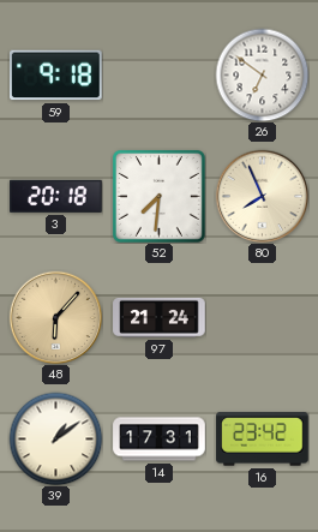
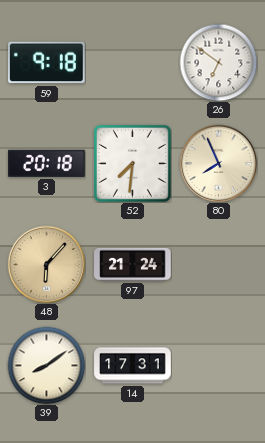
39: 1:09 -> 8:09
16: 23:42 -> none
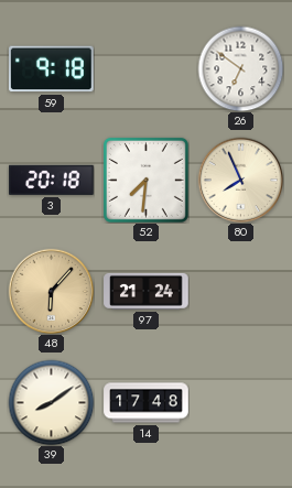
14: 17:31 -> 17:48
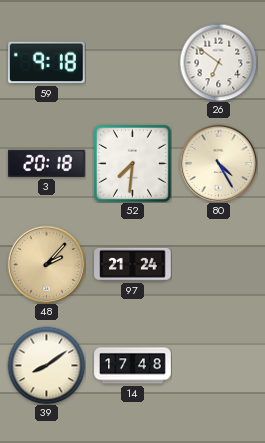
80: 7:56 -> 4:25
48: 6:07 -> 2:07
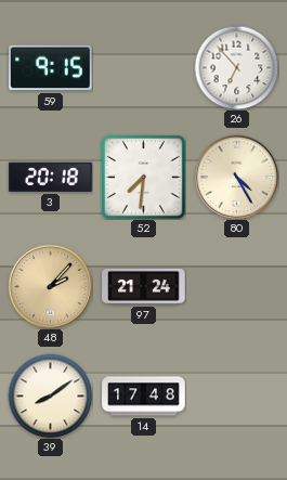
59: 9:18 -> 9:15
26: 6:51 -> 6:53
